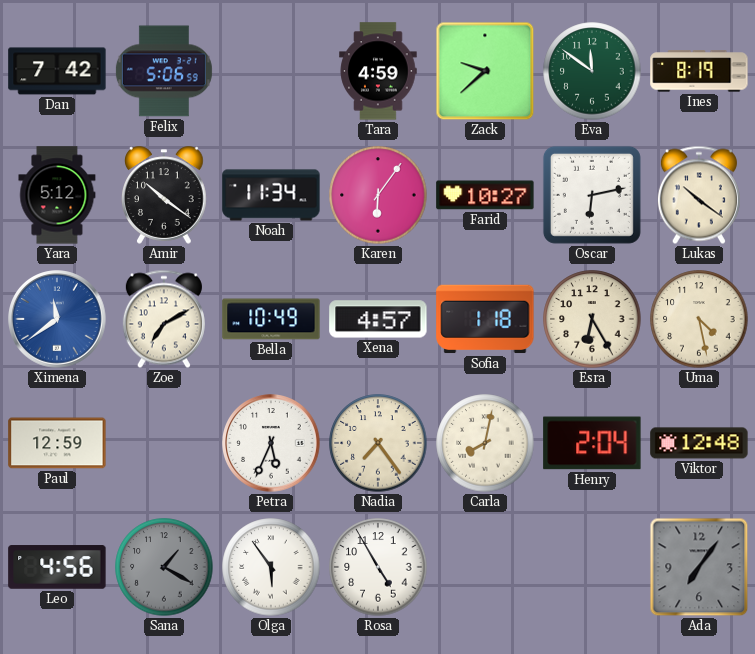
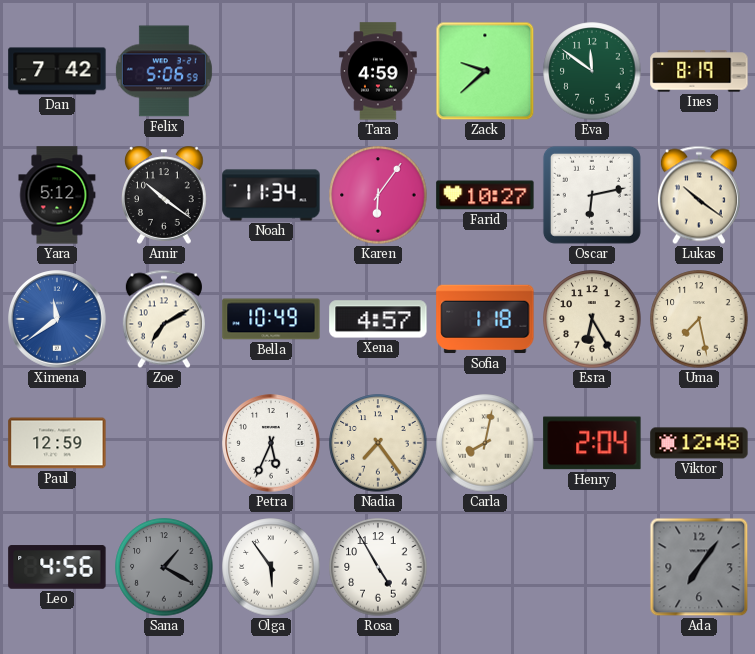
Uma: 4:28 -> 7:28
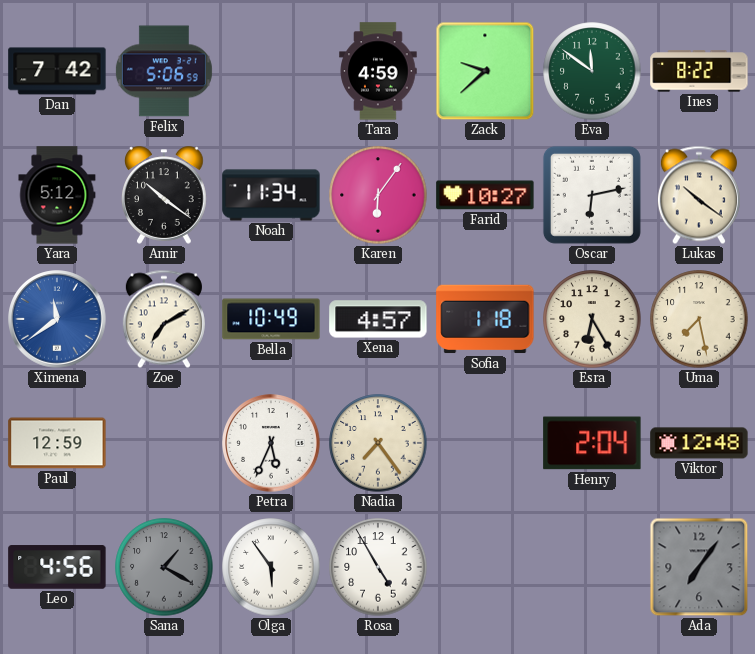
Ines: 8:19 -> 8:22
Carla: 8:02 -> none
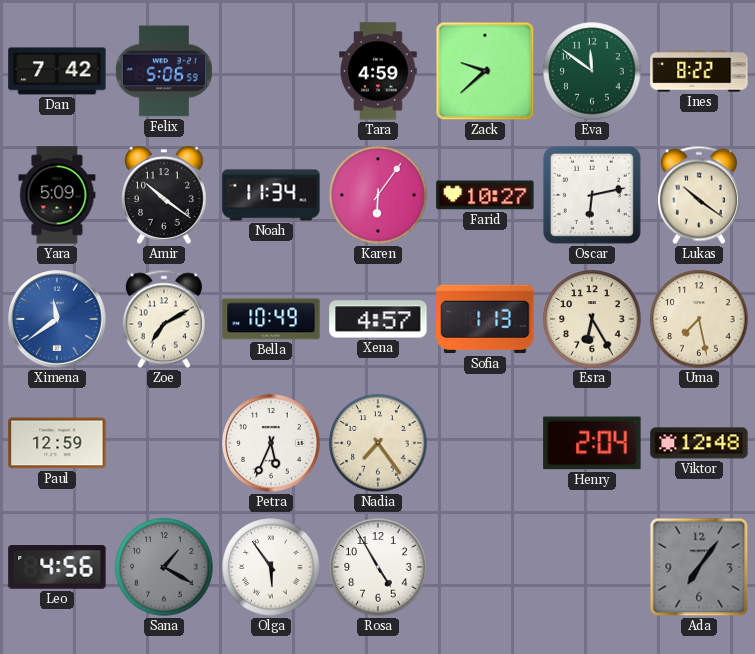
Yara: 5:12 -> 5:09
Sofia: 1:18 -> 1:13
